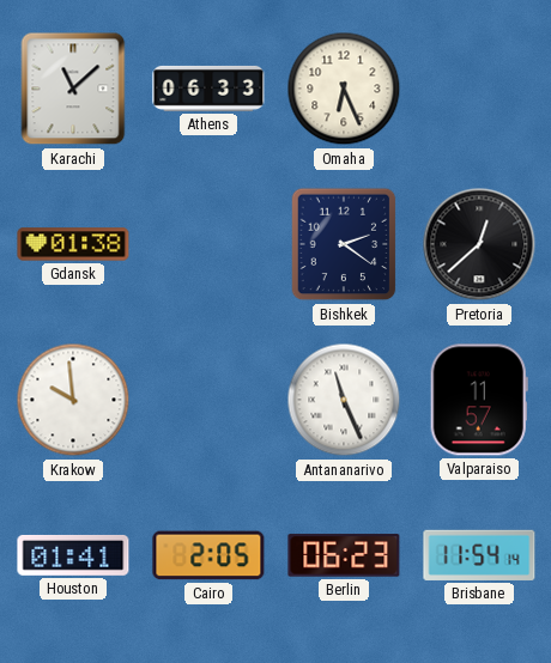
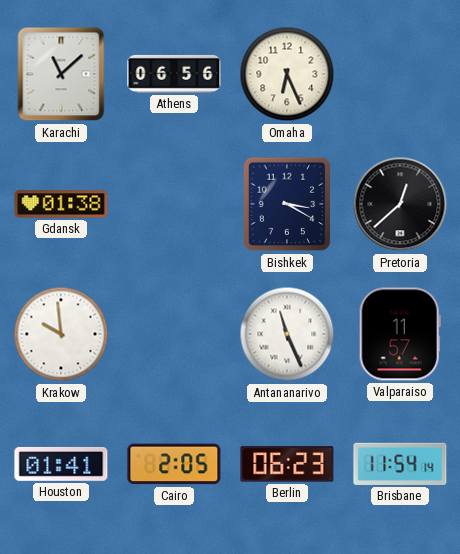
Athens: 06:33 -> 06:56
Bishkek: 2:21 -> 3:20
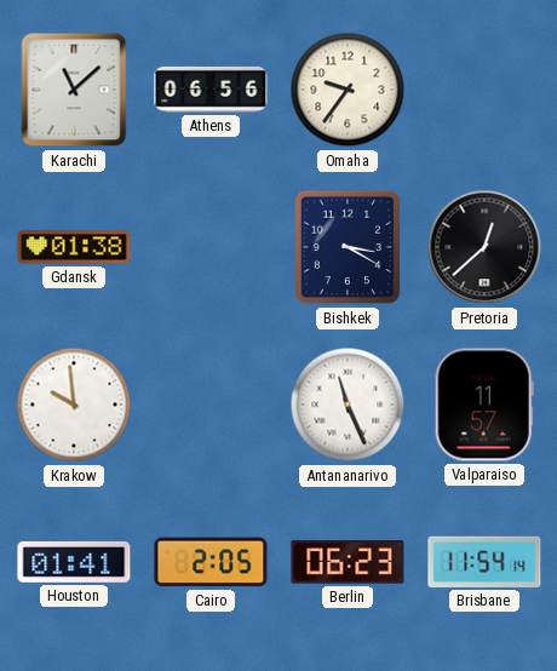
Omaha: 6:26 -> 9:36
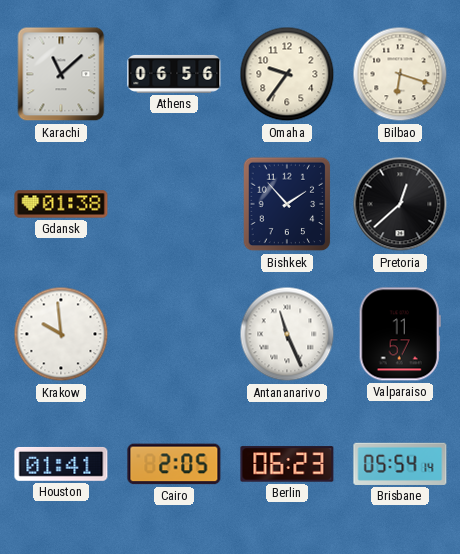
Bilbao: none -> 6:18
Bishkek: 3:20 -> 1:53
Brisbane: 11:54 -> 05:54
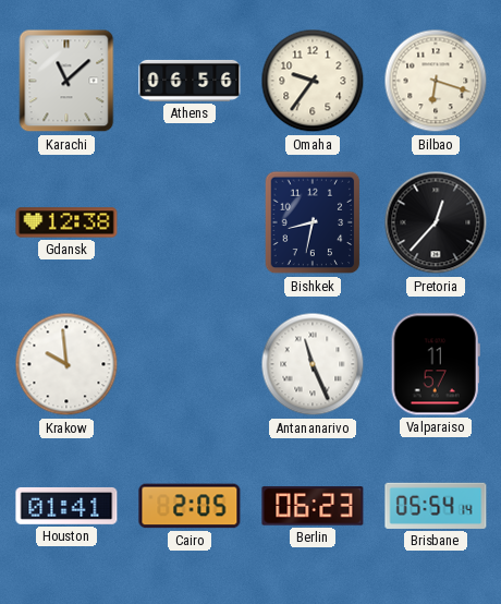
Gdansk: 01:38 -> 12:38
Bishkek: 1:53 -> 8:32
Pretoria: 12:38 -> 12:37
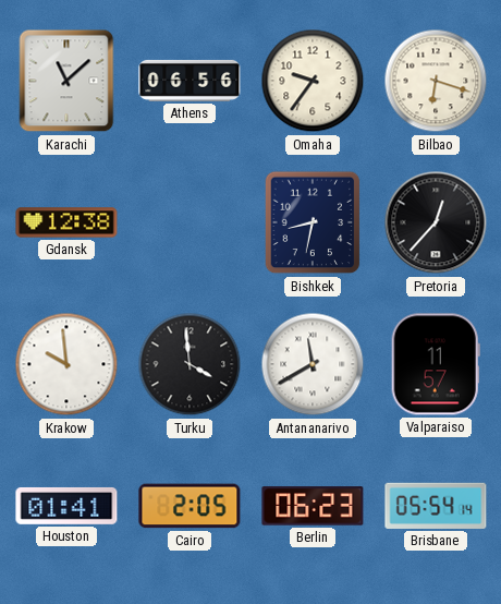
Turku: none -> 3:59
Antananarivo: 11:26 -> 11:40
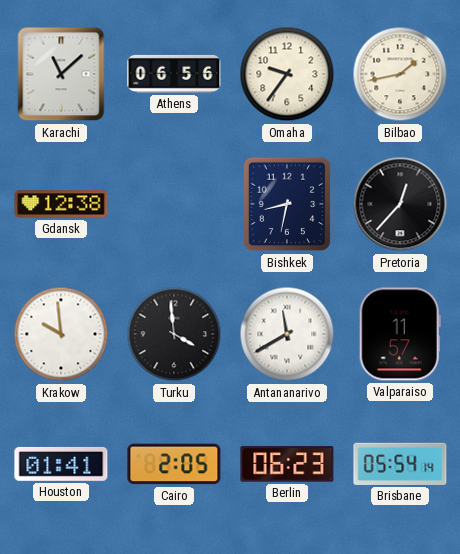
Bilbao: 6:18 -> 1:43
